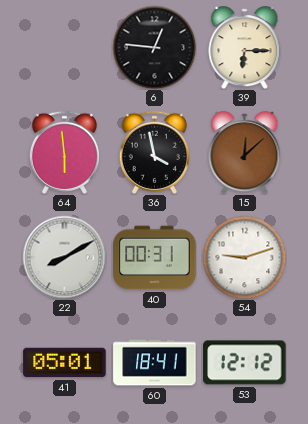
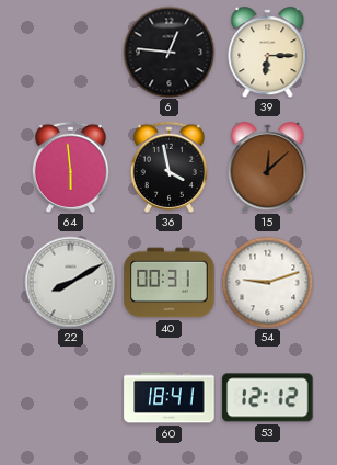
41: 05:01 -> none
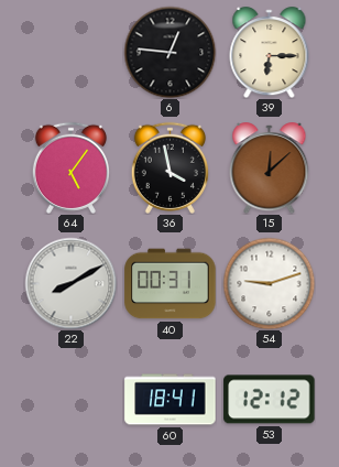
64: 5:59 -> 5:06
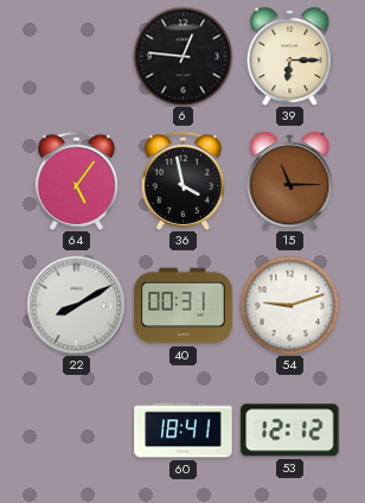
15: 12:08 -> 11:15
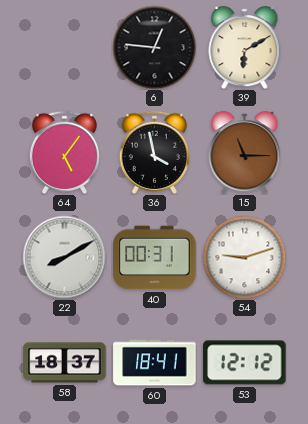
39: 6:15 -> 6:10
58: none -> 18:37
